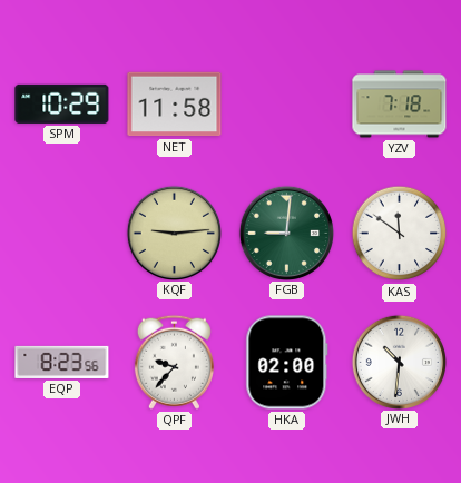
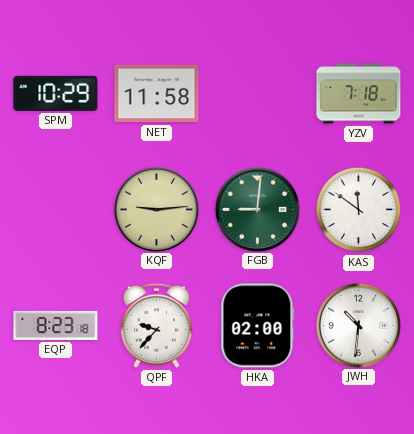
EQP: 8:23:56 -> 8:23:18
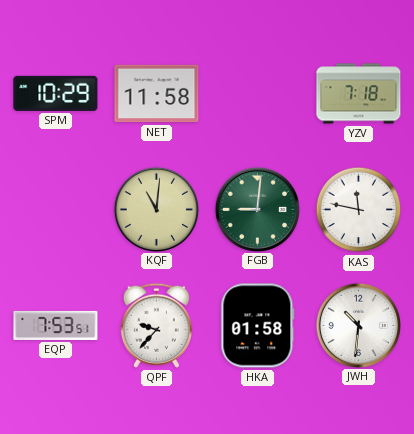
KQF: 9:14 -> 11:01
KAS: 11:51 -> 11:47
EQP: 8:23 -> 7:53
HKA: 02:00 -> 01:58
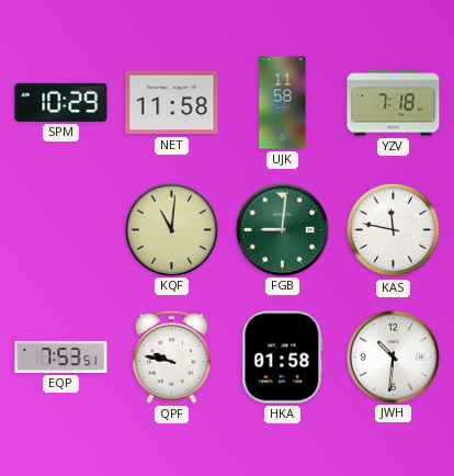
UJK: none -> 11:58
QPF: 9:37 -> 9:47
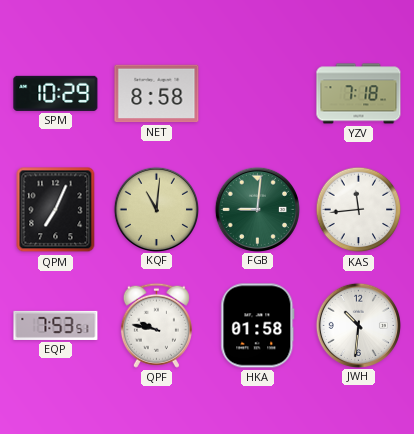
NET: 11:58 -> 8:58
UJK: 11:58 -> none
QPM: none -> 7:04
KAS: 11:47 -> 11:44
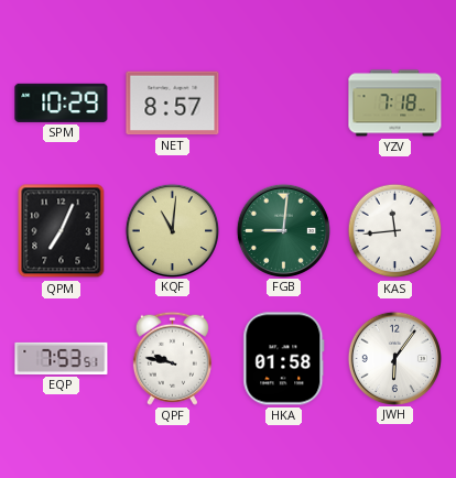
NET: 8:58 -> 8:57
JWH: 10:31 -> 6:06
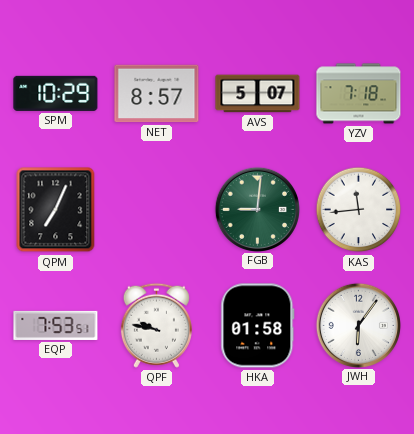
AVS: none -> 5:07
KQF: 11:01 -> none
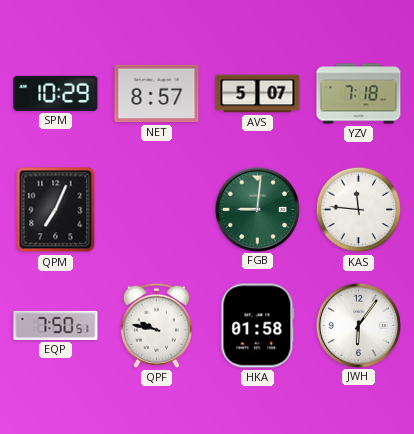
KAS: 11:44 -> 11:46
EQP: 7:53 -> 7:50
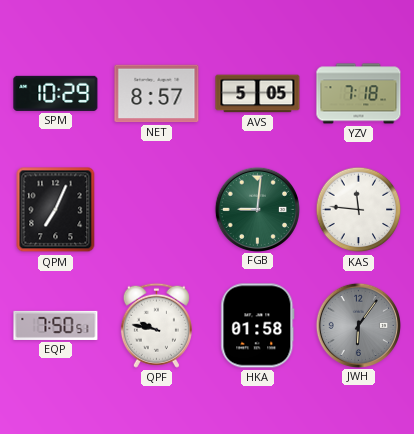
AVS: 5:07 -> 5:05
JWH dial: white -> grey
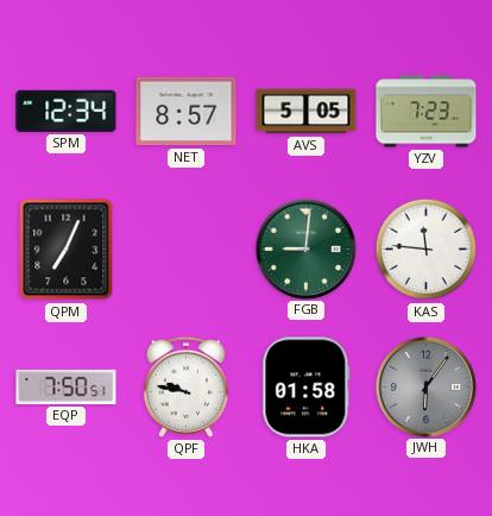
SPM: 10:29 -> 12:34
YZV: 7:18 -> 7:23
